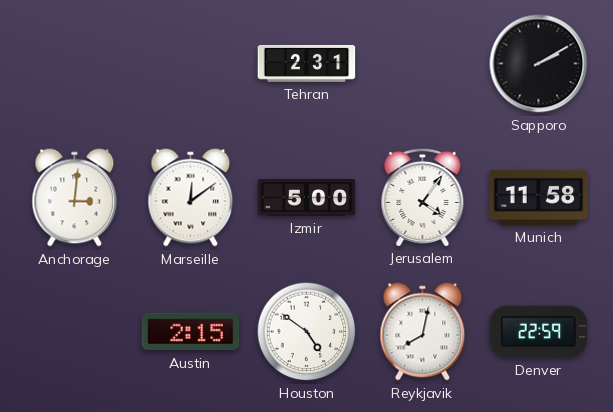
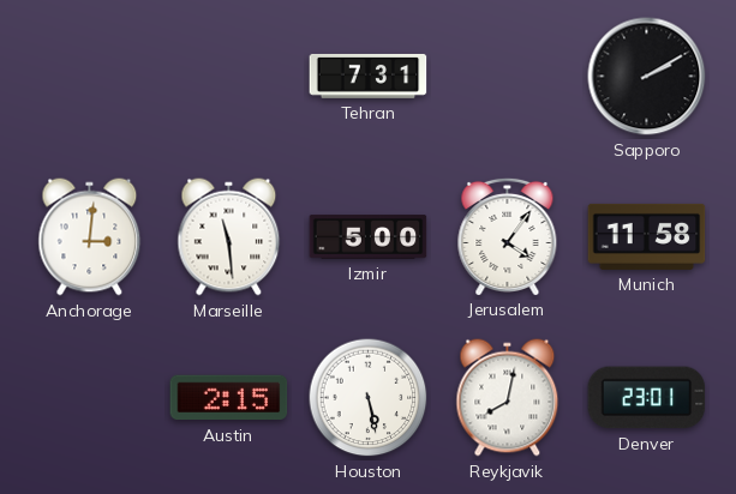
Tehran: 2:31 -> 7:31
Marseille: 12:09 -> 11:29
Houston: 4:51 -> 5:28
Denver: 22:59 -> 23:01
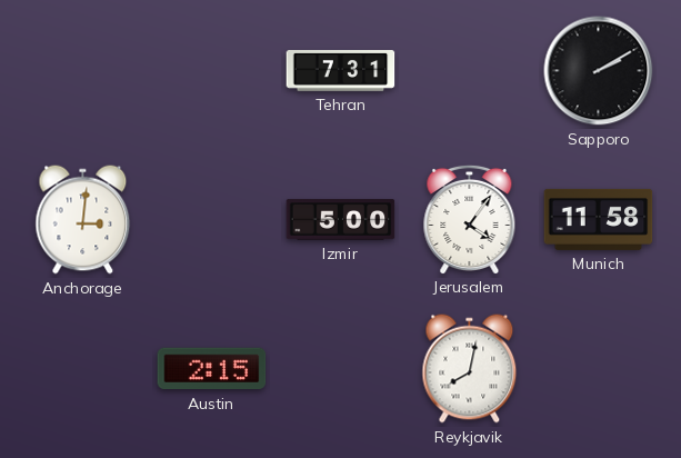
Marseille: 11:29 -> none
Houston: 5:28 -> none
Denver: 23:01 -> none
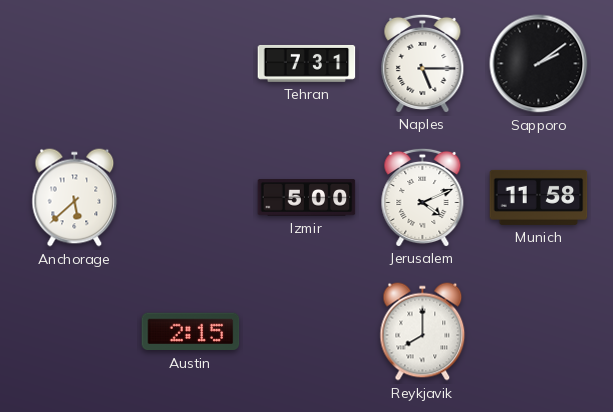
Naples: none -> 5:15
Sapporo: 2:10 -> 2:09
Anchorage: 3:01 -> 5:38
Jerusalem: 4:06 -> 4:11
Reykjavik: 8:02 -> 8:00
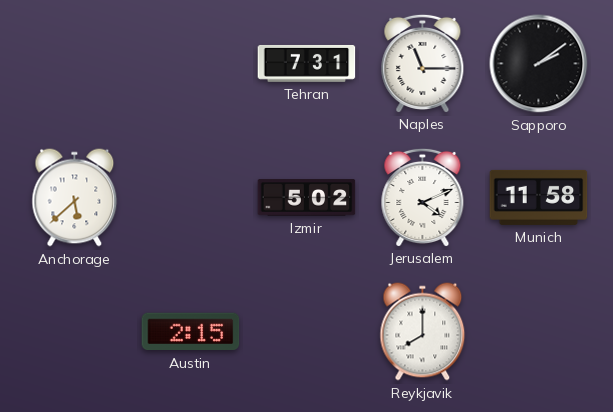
Naples: 5:15 -> 11:15
Izmir: 5:00 -> 5:02
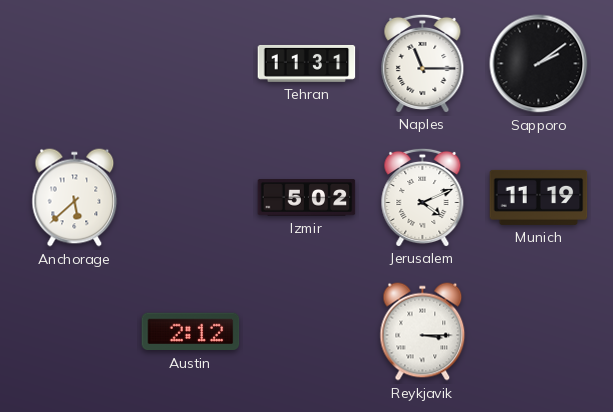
Tehran: 7:31 -> 11:31
Munich: 11:58 -> 11:19
Austin: 2:15 -> 2:12
Reykjavik: 8:00 -> 3:15
